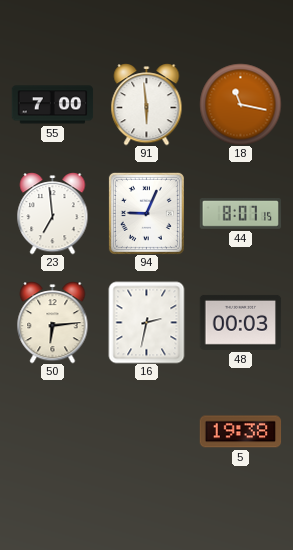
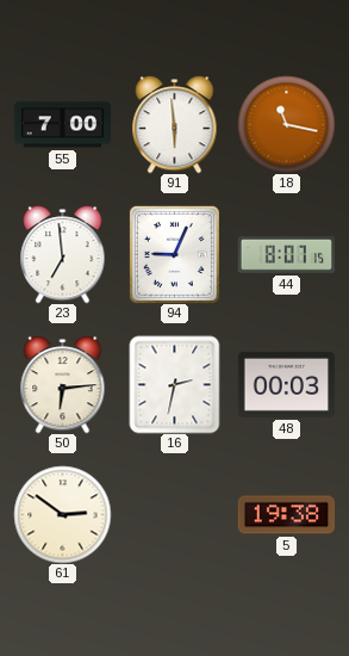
61: none -> 2:51
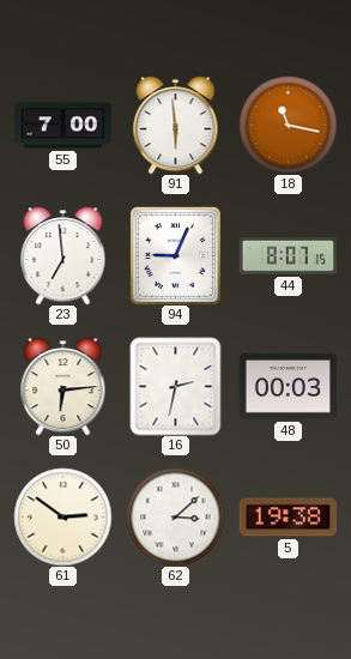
62: none -> 3:08
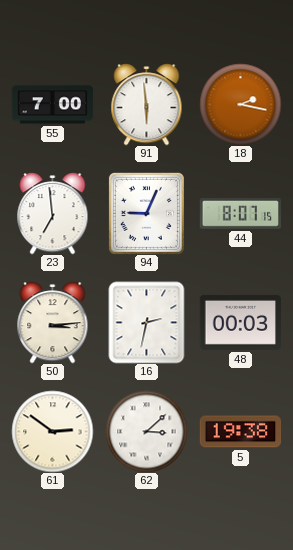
18: 11:17 -> 2:17
50: 6:14 -> 3:14
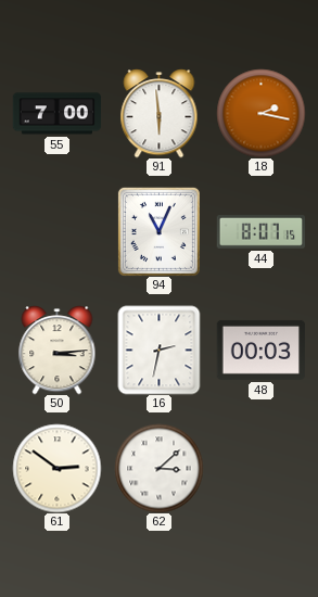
23: 6:59 -> none
94: 9:04 -> 11:04
5: 19:38 -> none
